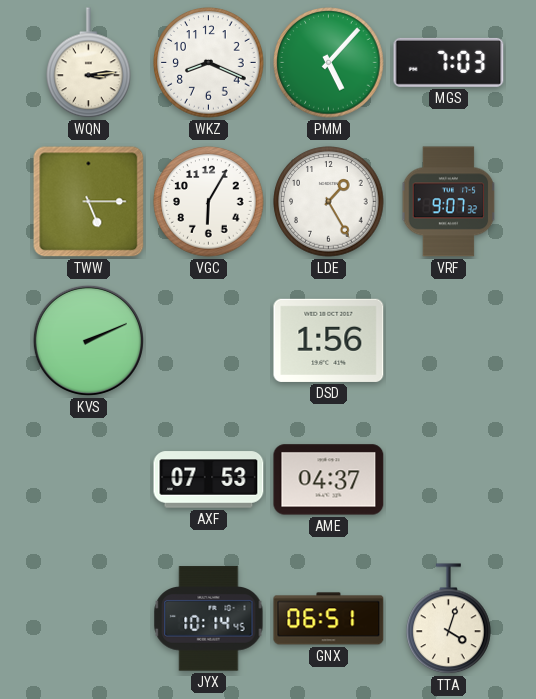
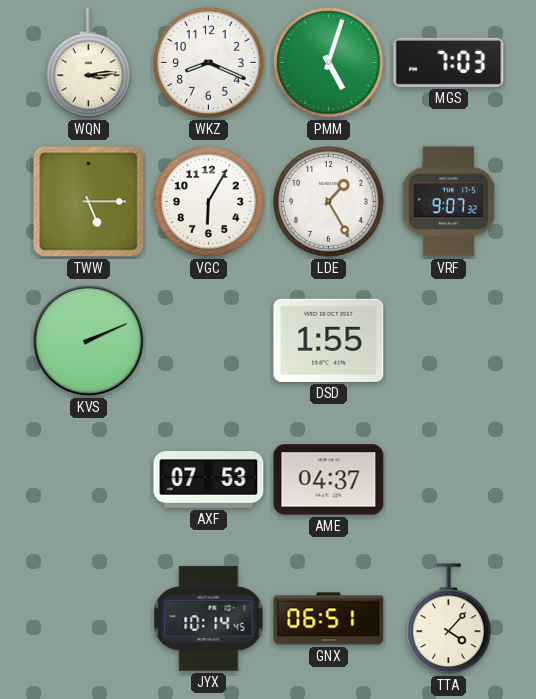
PMM: 5:07 -> 5:03
DSD: 1:56 -> 1:55
TTA: 4:03 -> 4:07
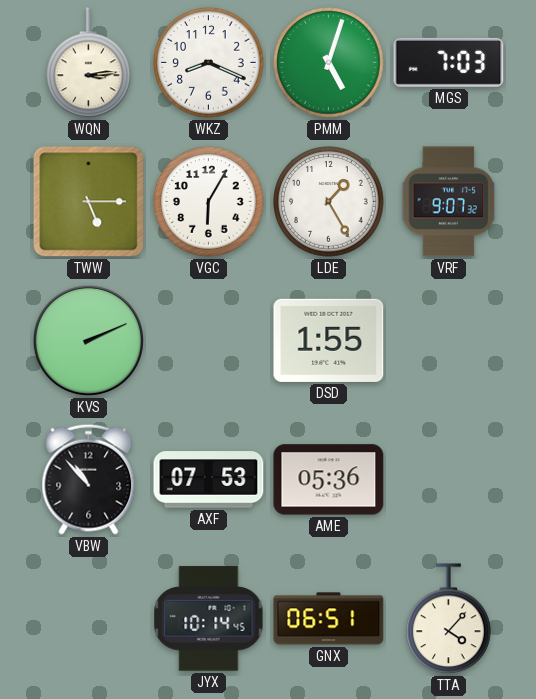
VBW: none -> 10:53
AME: 04:37 -> 05:36
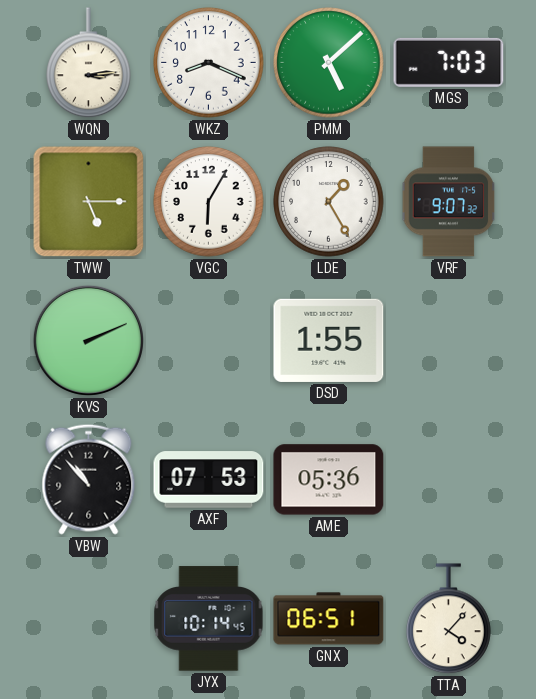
PMM: 5:03 -> 5:08
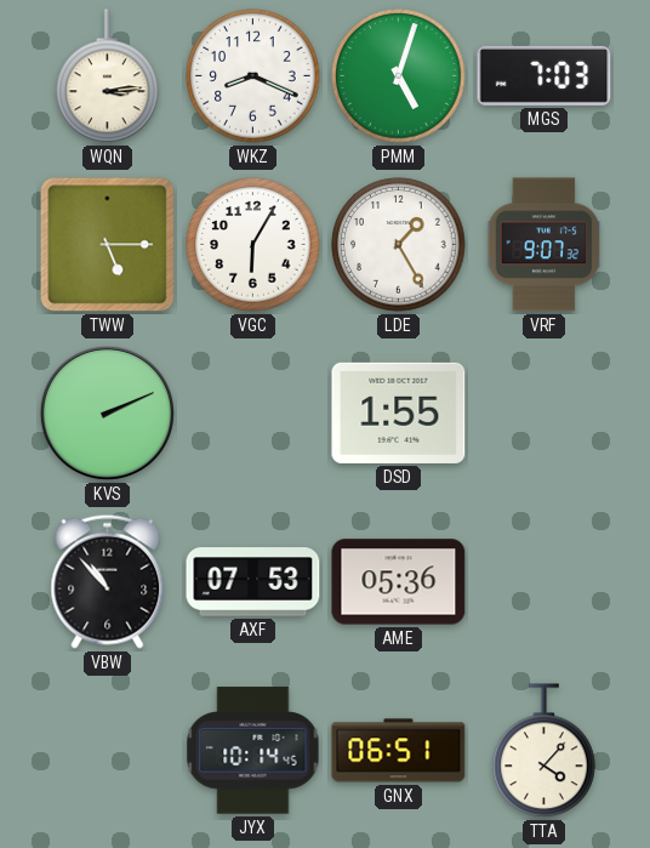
PMM: 5:08 -> 5:03
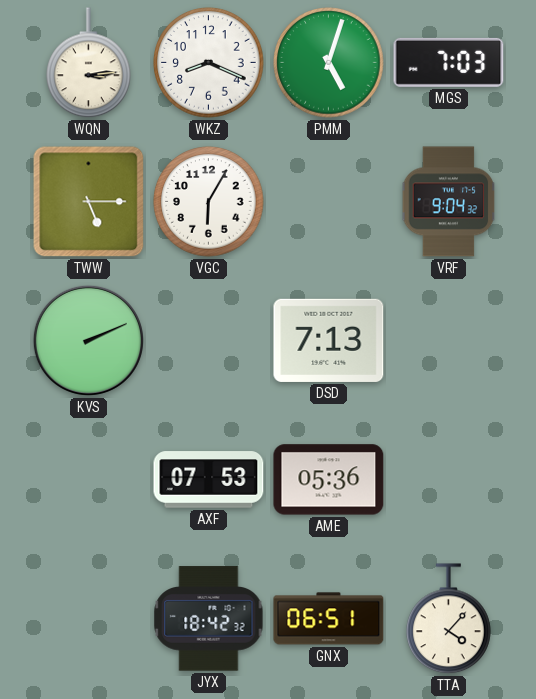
LDE: 1:25 -> none
VRF: 9:07 -> 9:04
DSD: 1:55 -> 7:13
VBW: 10:53 -> none
JYX: 10:14 -> 18:42
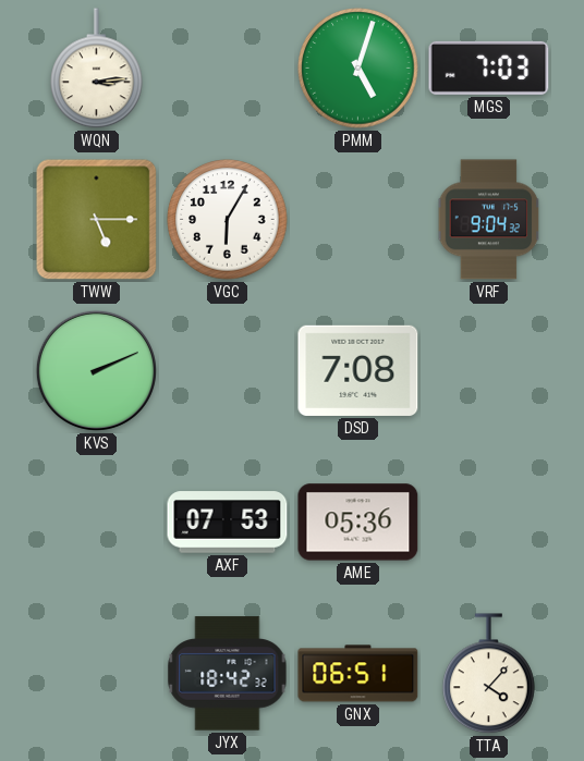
WKZ: 8:19 -> none
DSD: 7:13 -> 7:08
